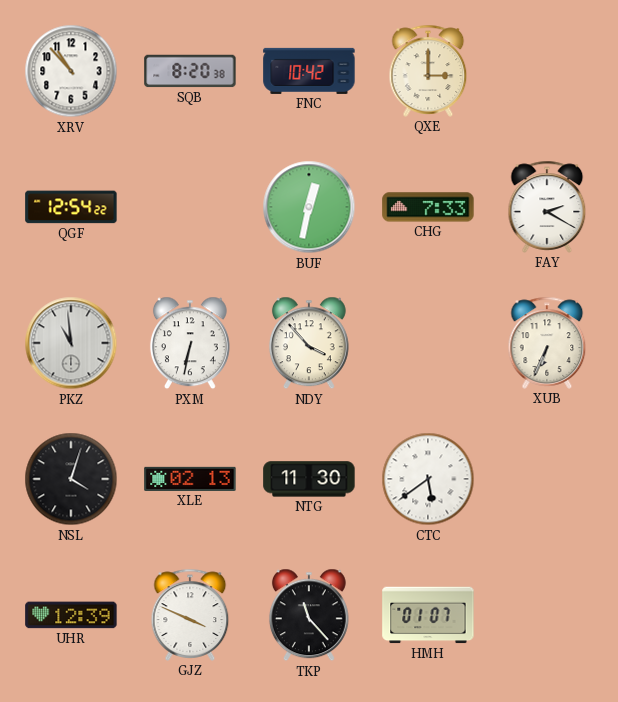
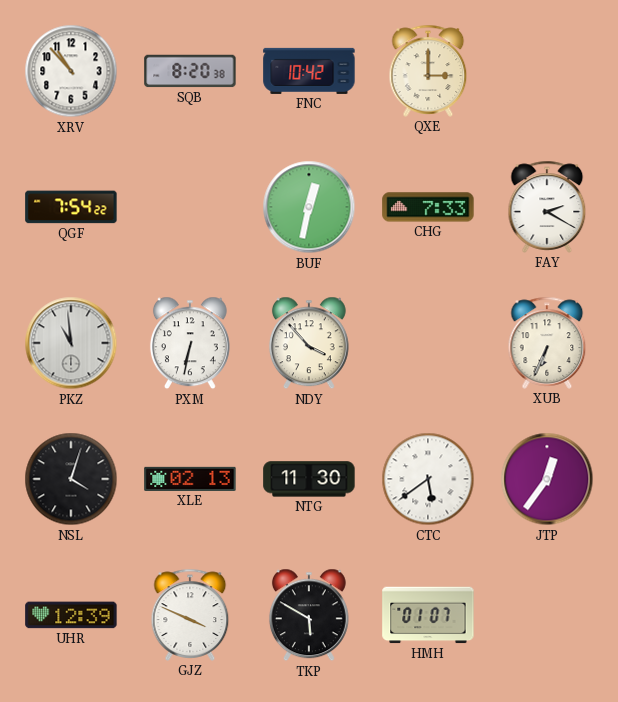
QGF: 12:54 -> 7:54
JTP: none -> 12:36
TKP: 11:23 -> 5:50
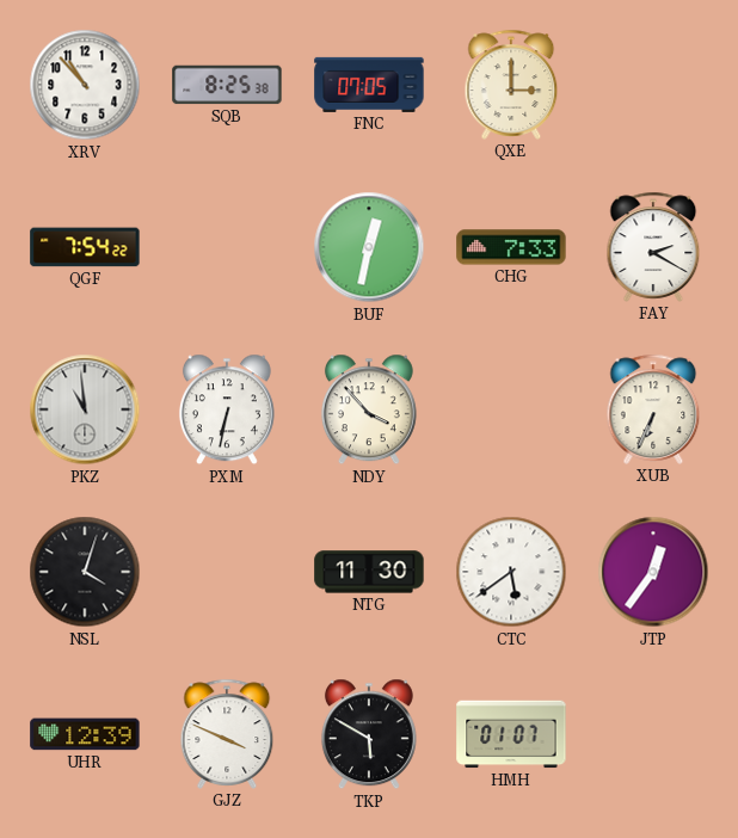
SQB: 8:20 -> 8:25
FNC: 10:42 -> 07:05
XLE: 02:13 -> none
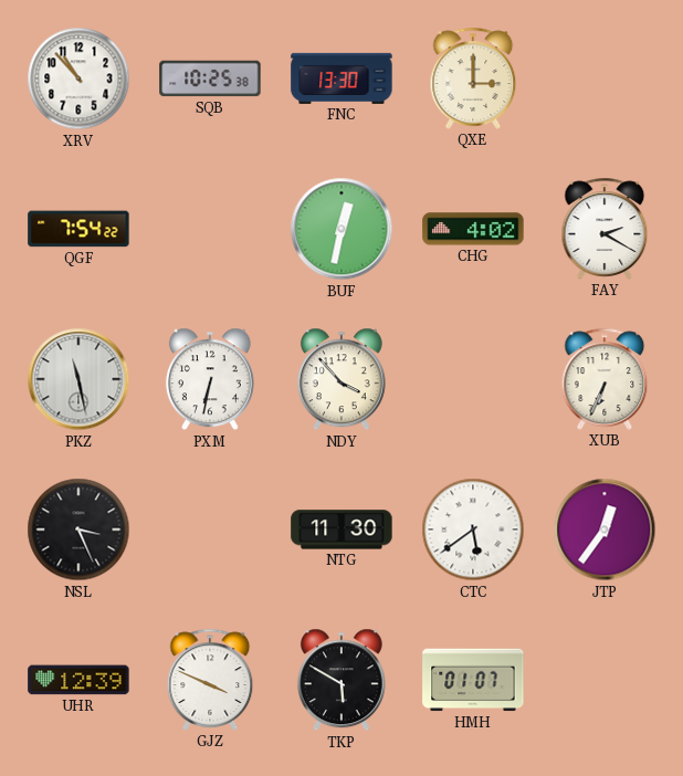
SQB: 8:25 -> 10:25
FNC: 07:05 -> 13:30
CHG: 7:33 -> 4:02
PKZ: 10:59 -> 11:28
NSL: 4:03 -> 3:26
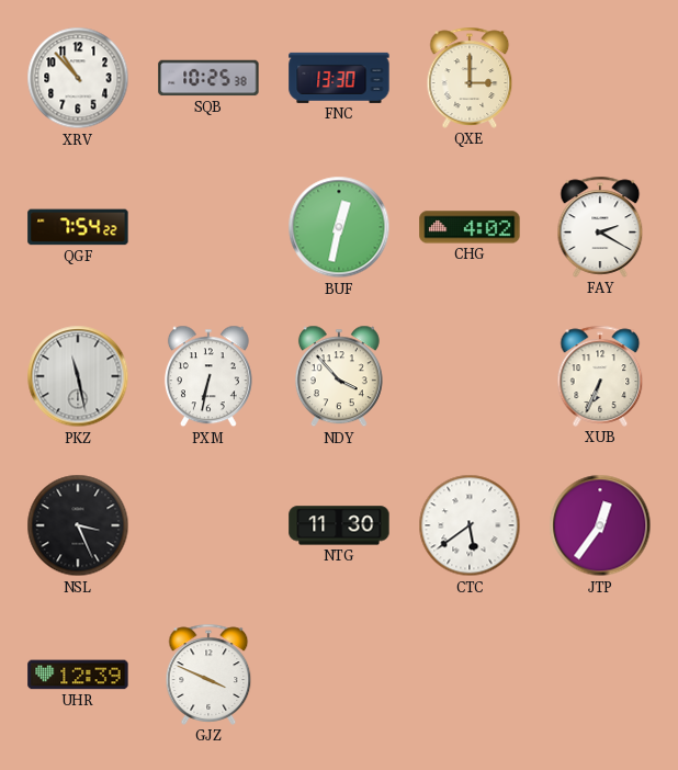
TKP: 5:50 -> none
HMH: 01:07 -> none
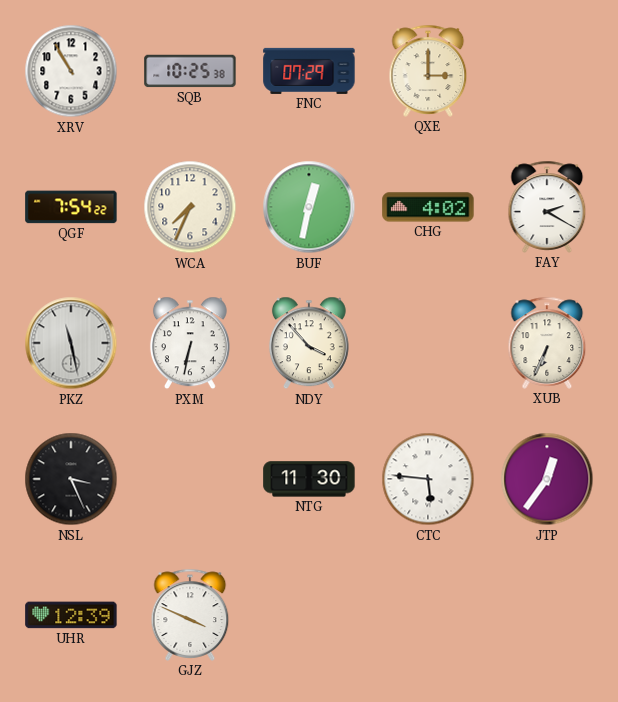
XRV: 10:53 -> 10:55
FNC: 13:30 -> 07:29
WCA: none -> 7:34
CTC: 5:39 -> 5:46
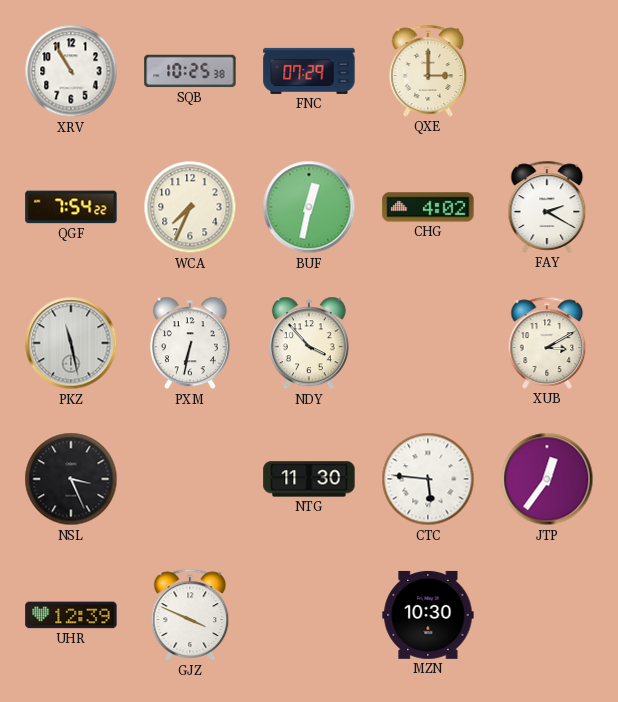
XUB: 6:34 -> 3:10
MZN: none -> 10:30
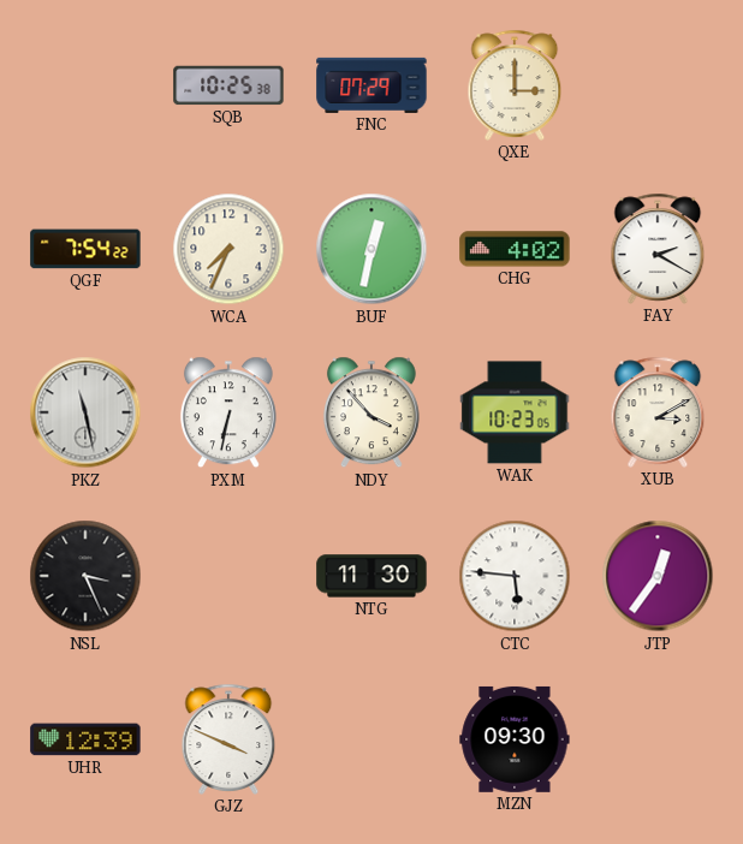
XRV: 10:55 -> none
WAK: none -> 10:23
MZN: 10:30 -> 09:30
